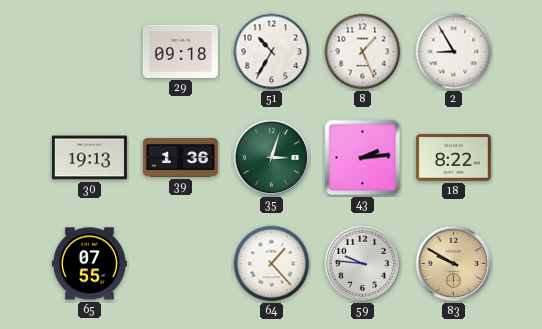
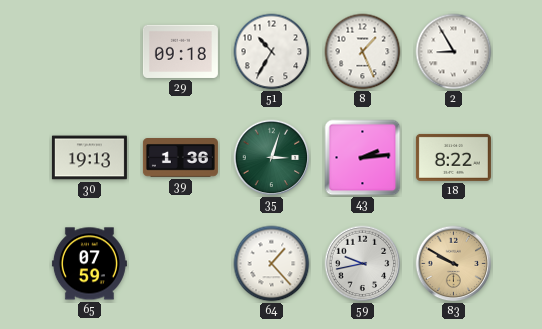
65: 07:55 -> 07:59
59: 9:46 -> 9:43
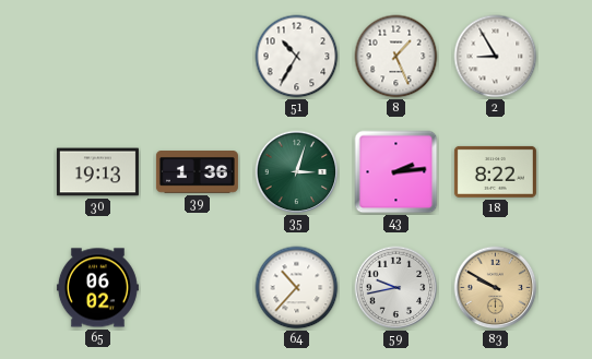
29: 09:18 -> none
65: 07:59 -> 06:02
64: 1:23 -> 10:37
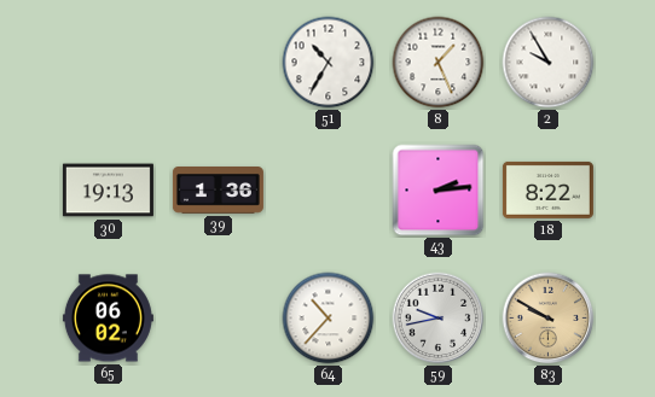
2: 8:55 -> 9:55
35: 3:03 -> none
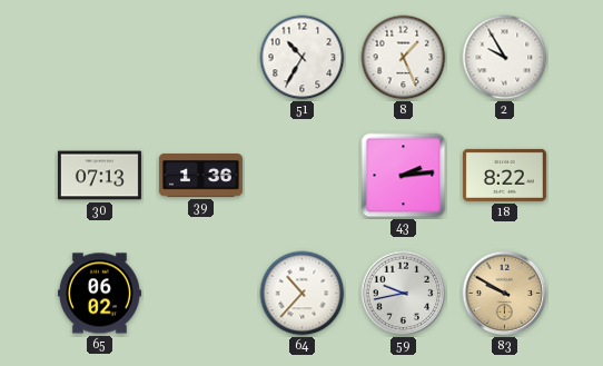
30: 19:13 -> 07:13
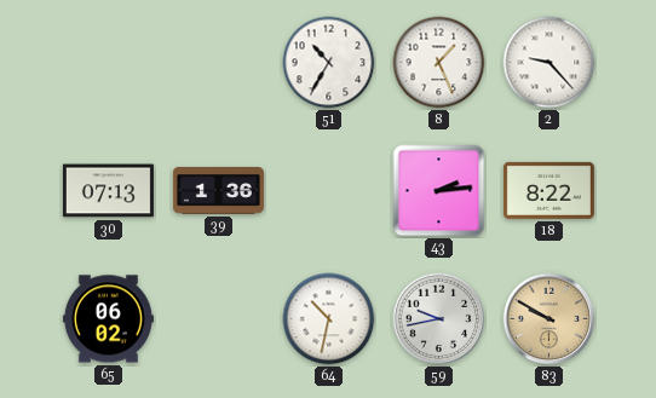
2: 9:55 -> 9:23
64: 10:37 -> 10:32
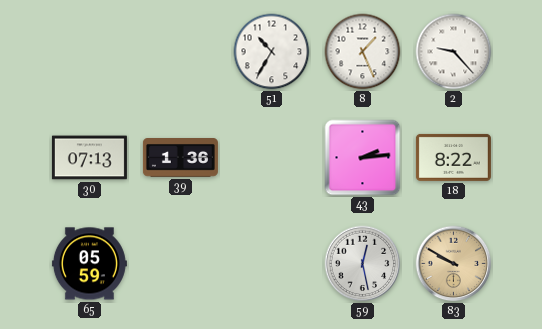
65: 06:02 -> 05:59
64: 10:32 -> none
59: 9:43 -> 12:28
